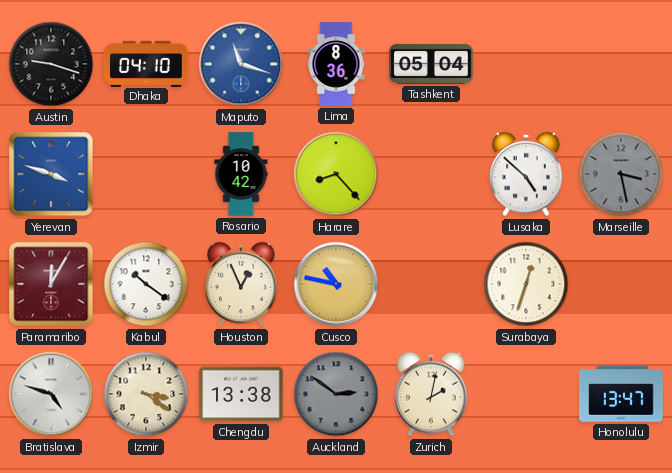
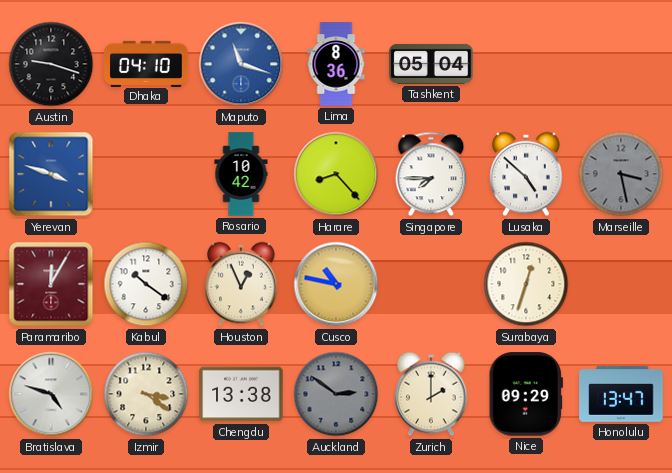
Singapore: none -> 7:45
Zurich: 2:02 -> 2:00
Nice: none -> 09:29
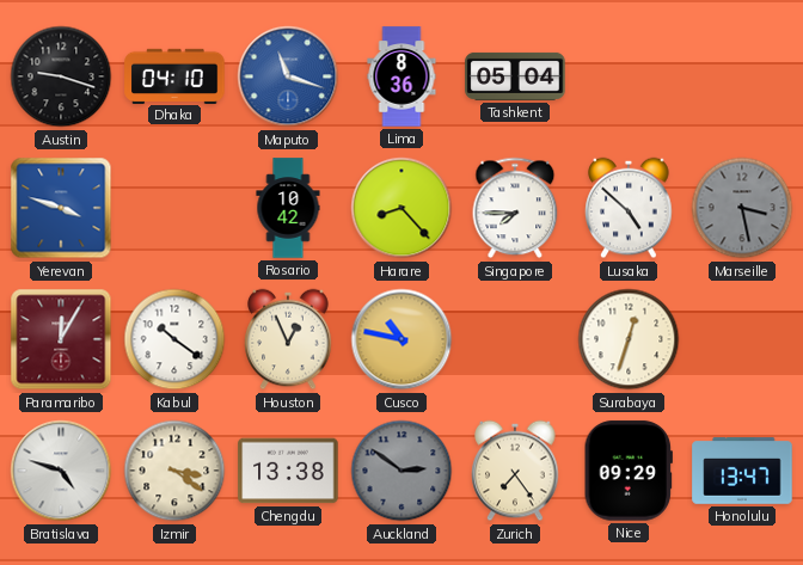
Zurich: 2:00 -> 7:24
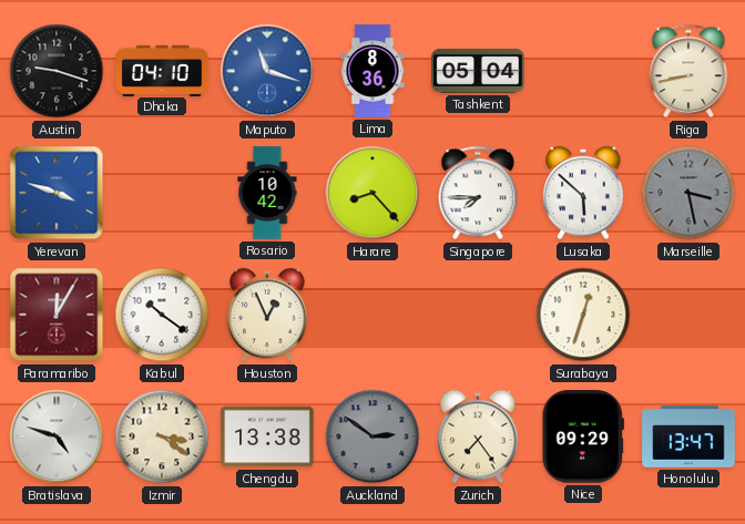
Riga: none -> 8:43
Lusaka: 4:52 -> 5:52
Cusco: 10:47 -> none
